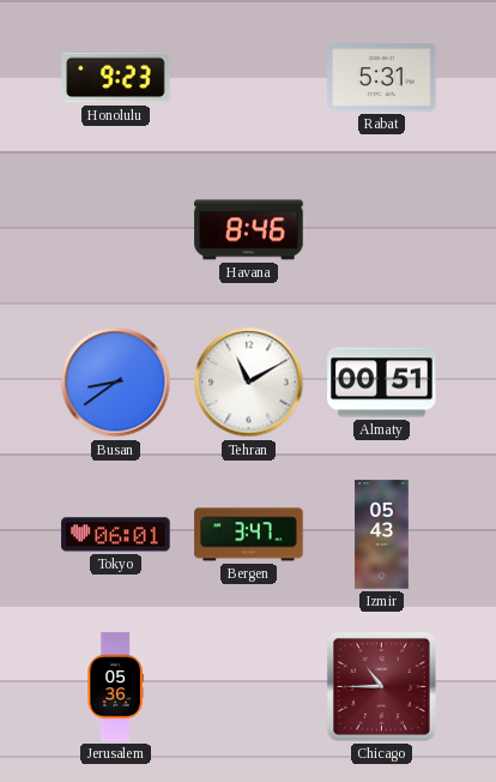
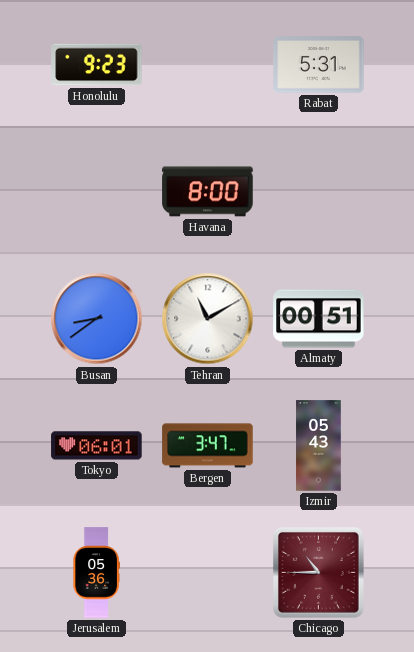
Havana: 8:46 -> 8:00
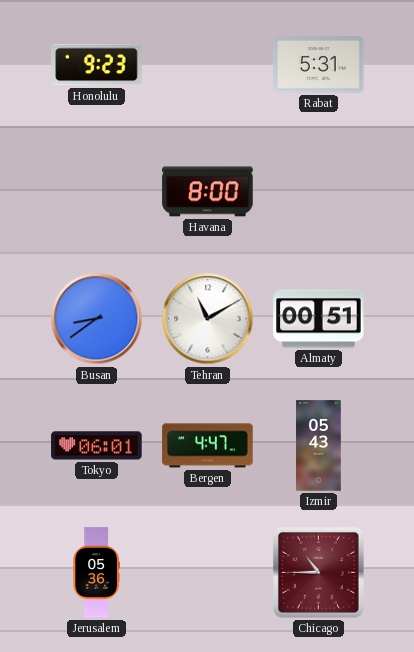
Bergen: 3:47 -> 4:47
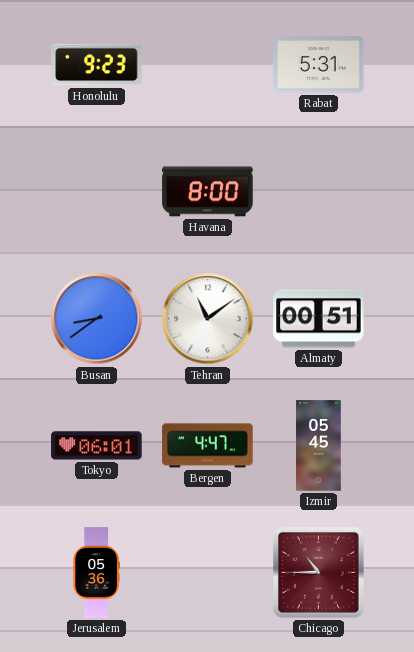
Tehran: 11:10 -> 11:09
Izmir: 05:43 -> 05:45
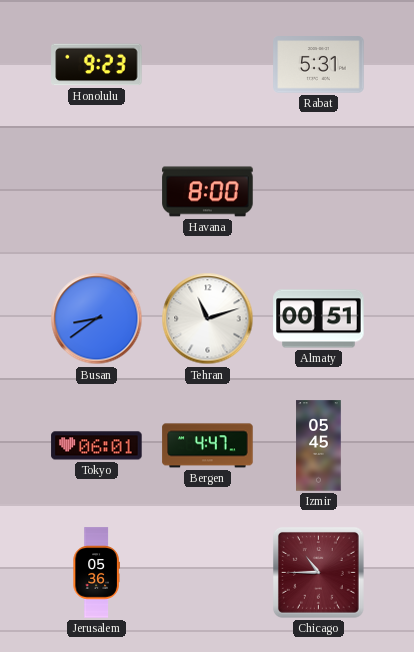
Tehran: 11:09 -> 11:12
